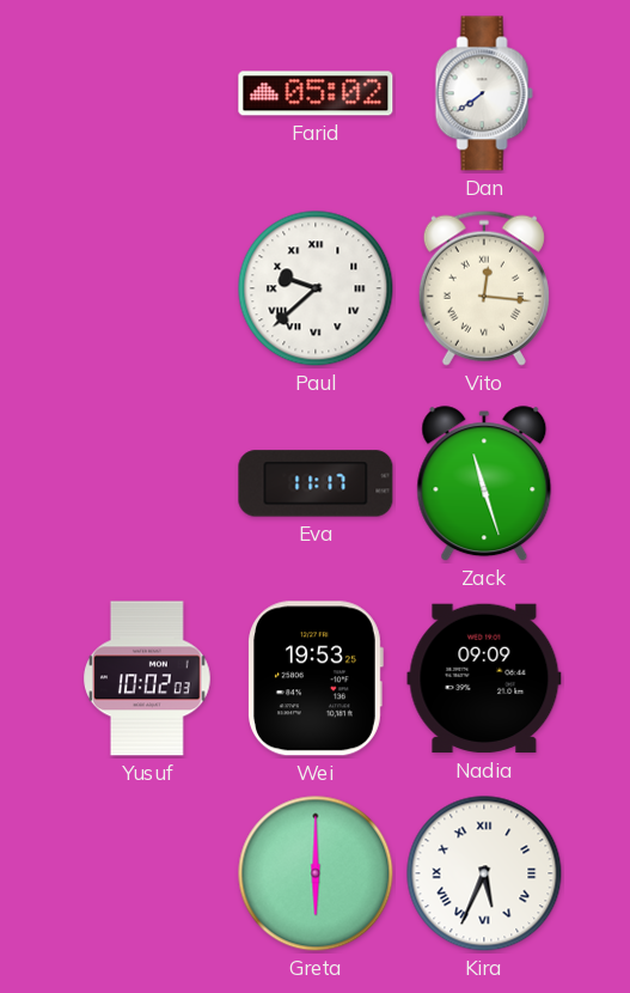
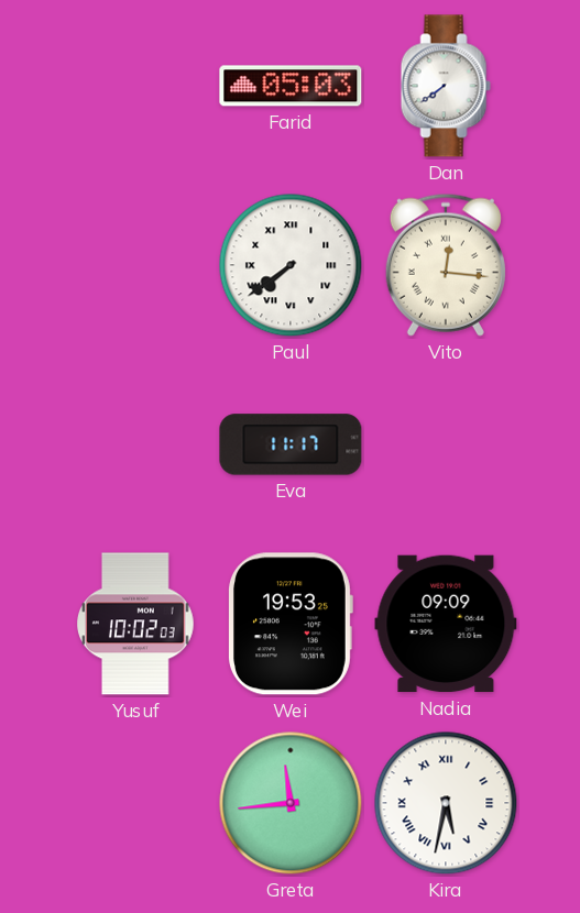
Farid: 05:02 -> 05:03
Paul: 9:38 -> 7:39
Zack: 11:27 -> none
Greta: 6:00 -> 11:44
Kira: 5:34 -> 5:32
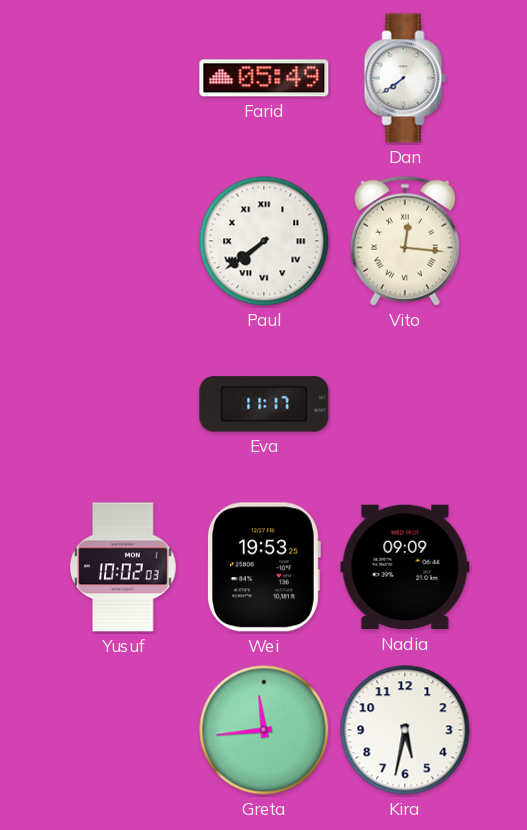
Farid: 05:03 -> 05:49
Kira numerals: Roman -> Arabic
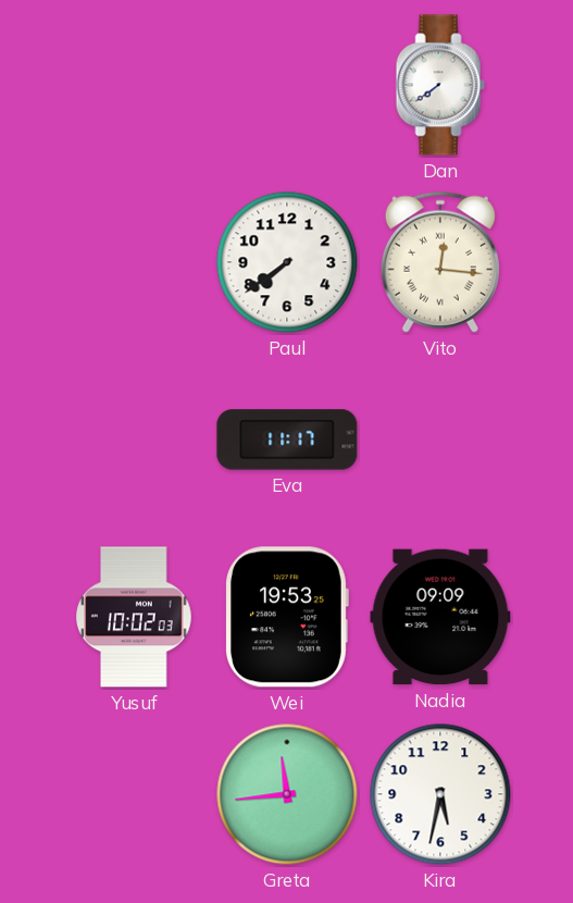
Farid: 05:49 -> none
Paul numerals: Roman -> Arabic
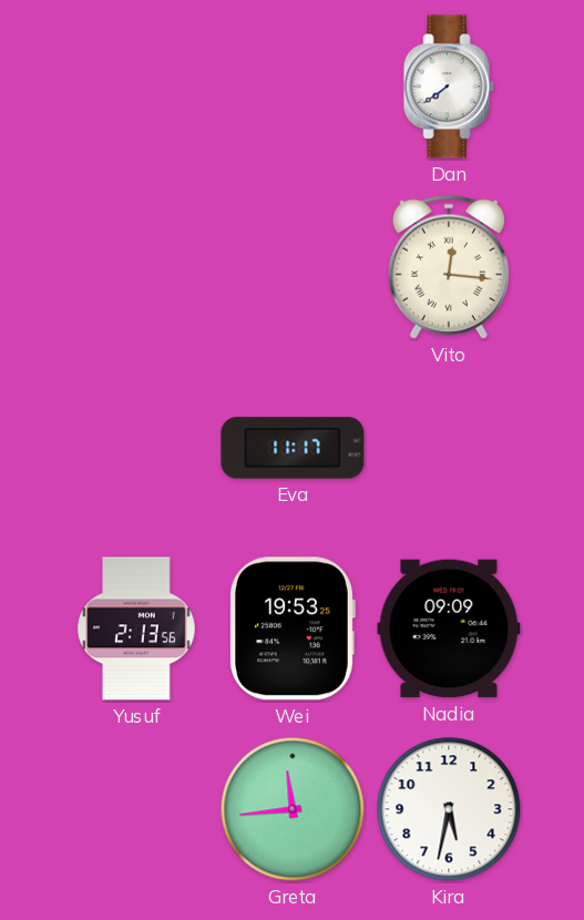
Paul: 7:39 -> none
Yusuf: 10:02 -> 2:13
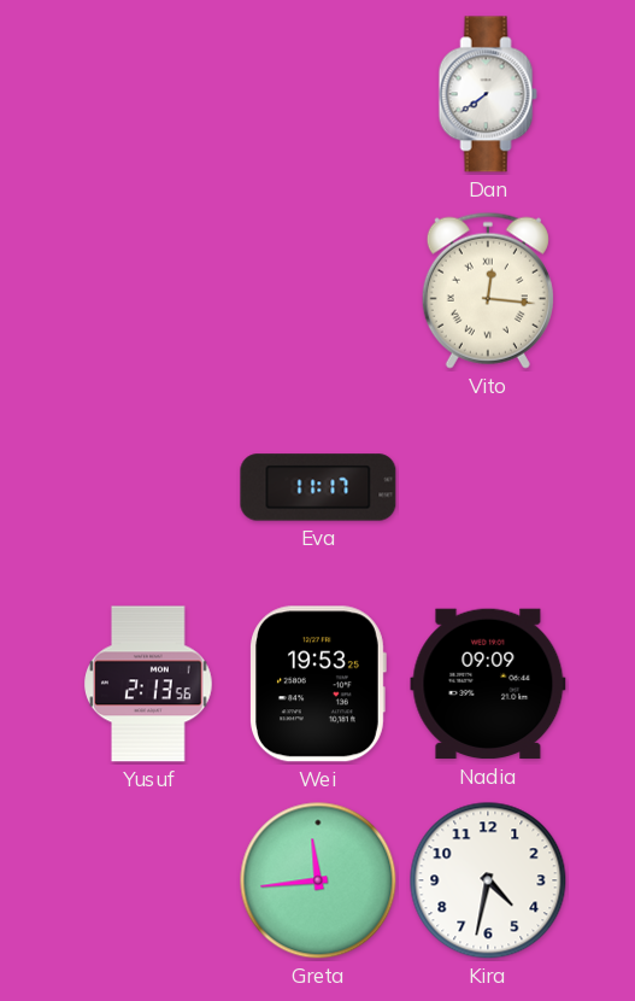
Kira: 5:32 -> 4:32
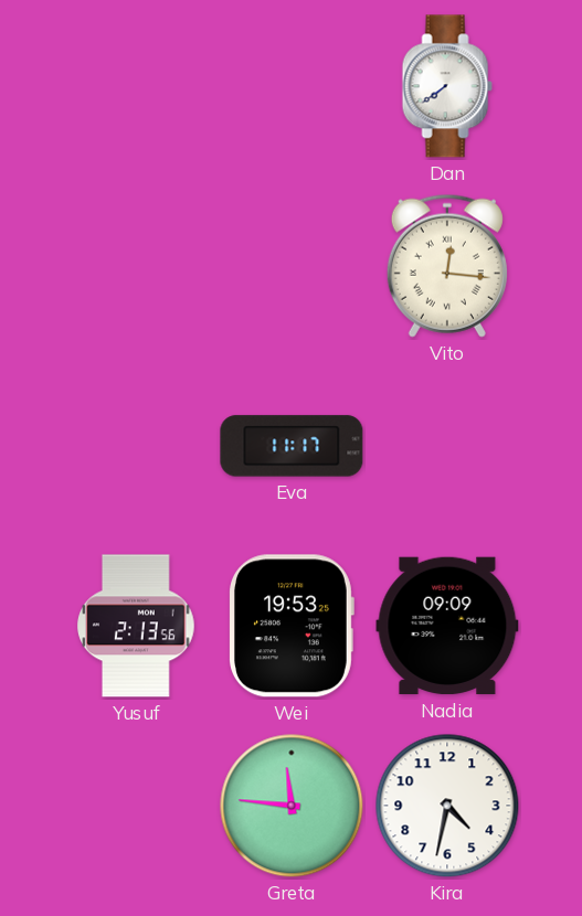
Greta: 11:44 -> 11:46
